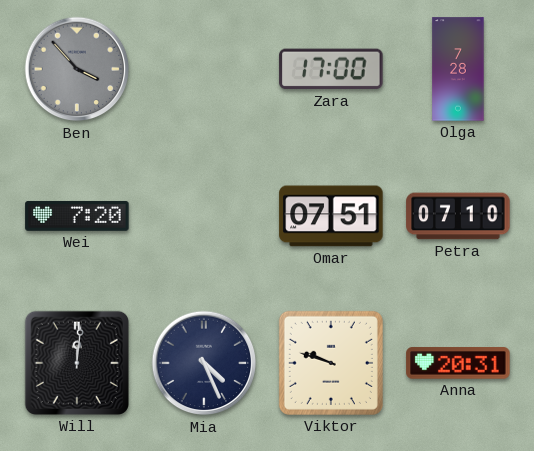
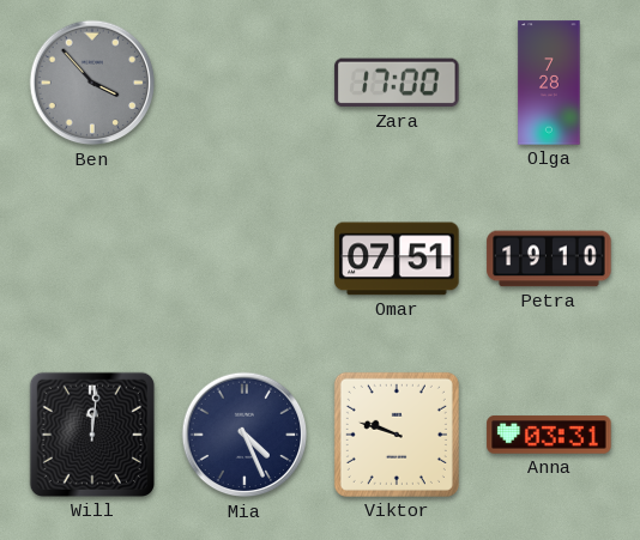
Wei: 7:20 -> none
Petra: 07:10 -> 19:10
Anna: 20:31 -> 03:31
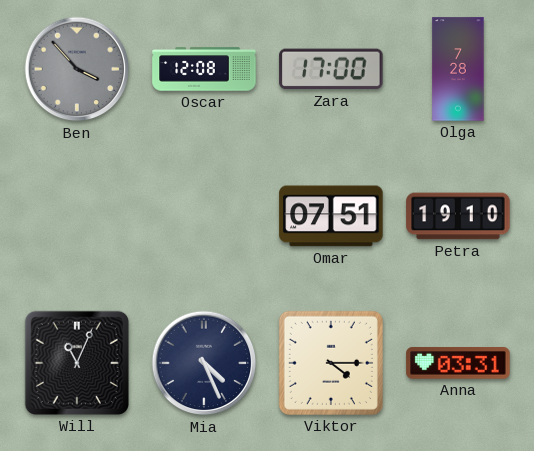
Oscar: none -> 12:08
Will: 12:01 -> 11:04
Viktor: 9:48 -> 4:15
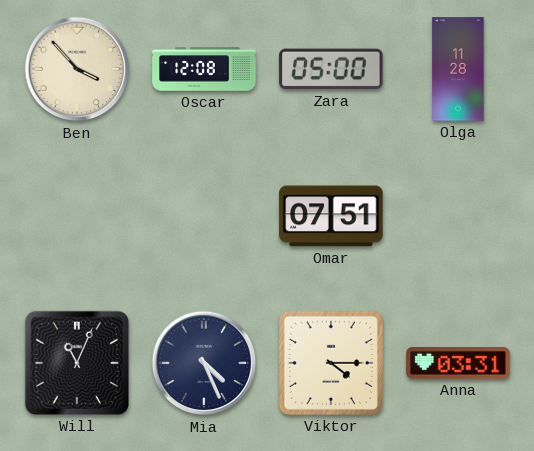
Ben dial: grey -> cream
Zara: 17:00 -> 05:00
Olga: 7:28 -> 11:28
Petra: 19:10 -> none
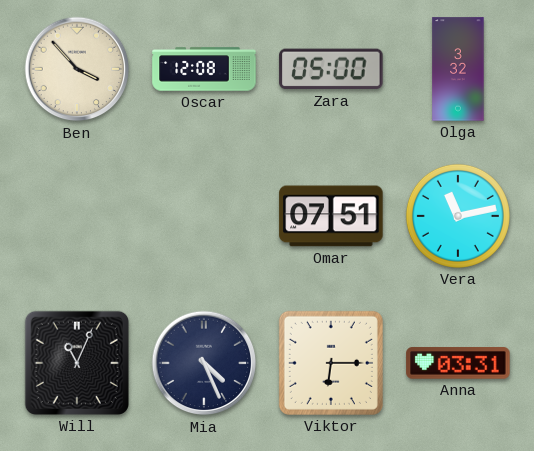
Olga: 11:28 -> 3:32
Vera: none -> 11:13
Viktor: 4:15 -> 6:15
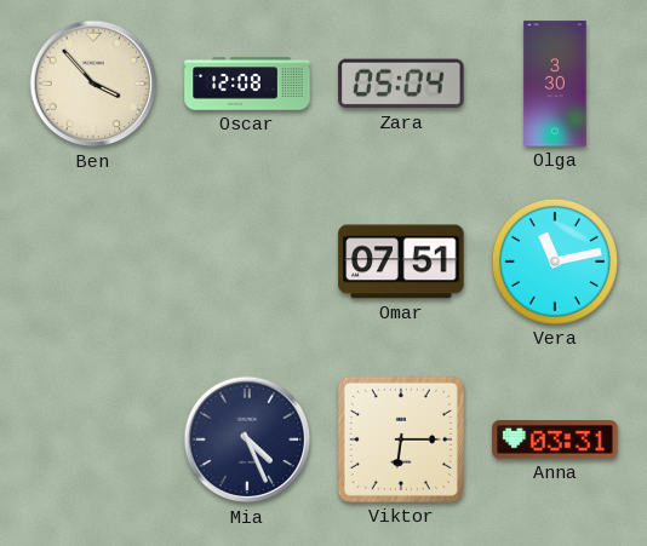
Zara: 05:00 -> 05:04
Olga: 3:32 -> 3:30
Will: 11:04 -> none
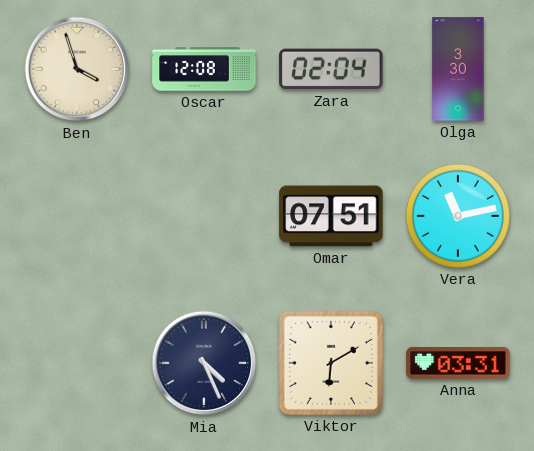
Ben: 3:53 -> 3:57
Zara: 05:04 -> 02:04
Viktor: 6:15 -> 6:10
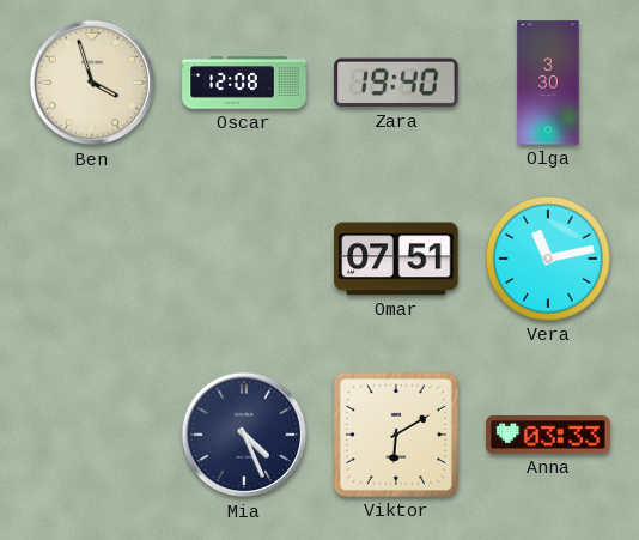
Zara: 02:04 -> 19:40
Anna: 03:31 -> 03:33
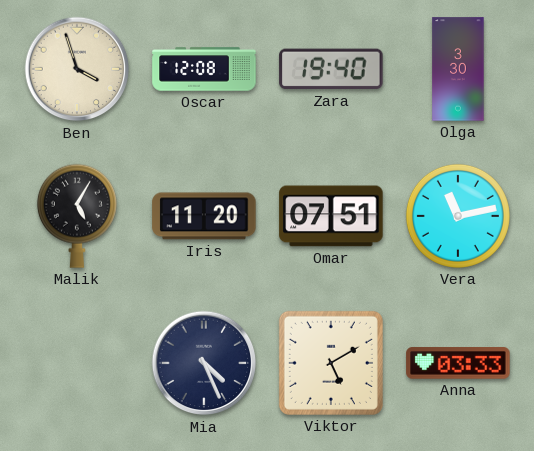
Malik: none -> 5:05
Iris: none -> 11:20
Viktor: 6:10 -> 5:10
